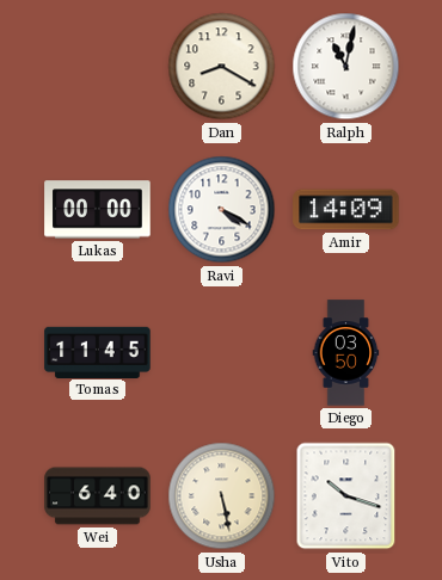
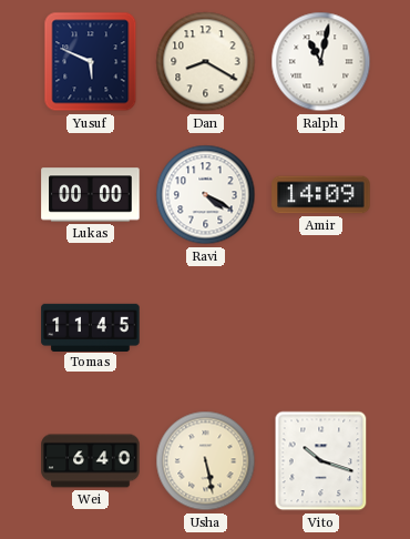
Yusuf: none -> 5:49
Diego: 03:50 -> none
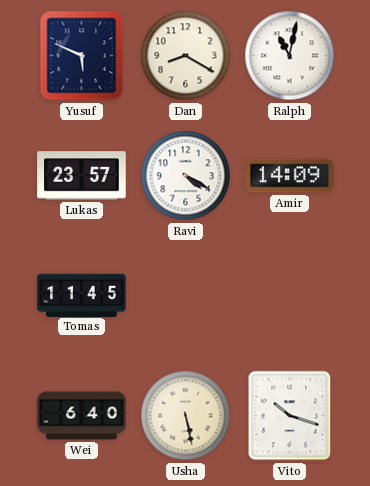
Lukas: 00:00 -> 23:57
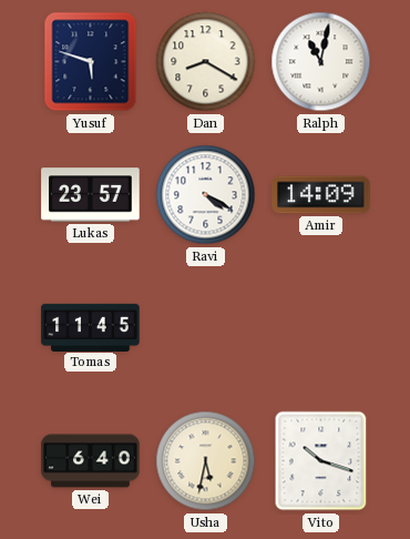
Yusuf: 5:49 -> 5:48
Usha: 5:28 -> 5:32
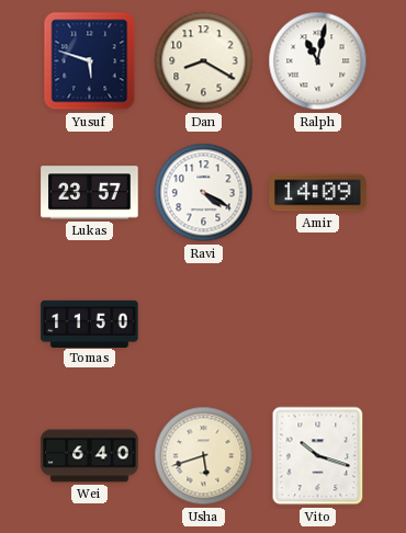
Tomas: 11:45 -> 11:50
Usha: 5:32 -> 5:42
